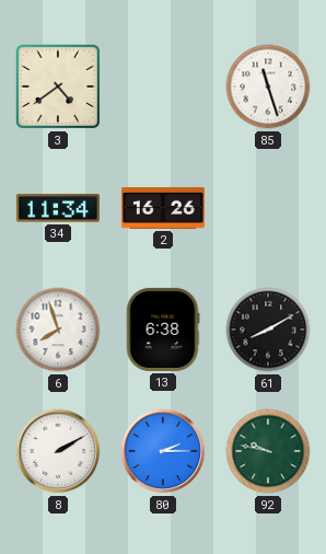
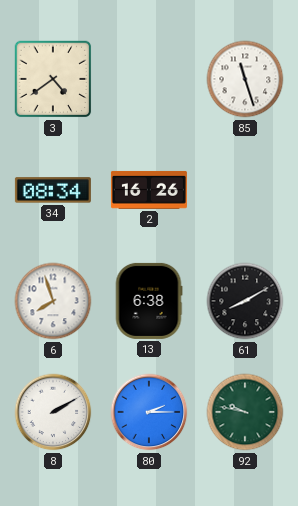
34: 11:34 -> 08:34
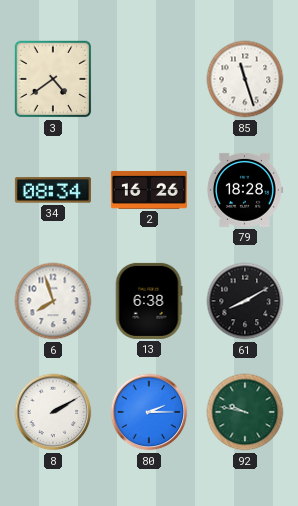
79: none -> 18:28
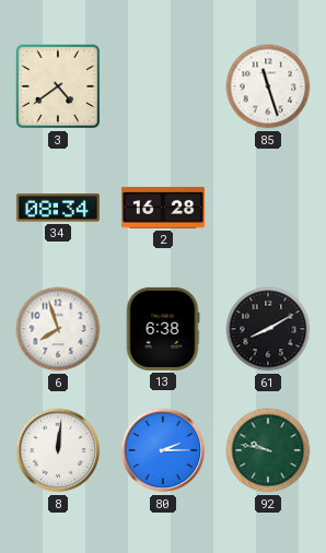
2: 16:26 -> 16:28
79: 18:28 -> none
8: 2:10 -> 12:01
